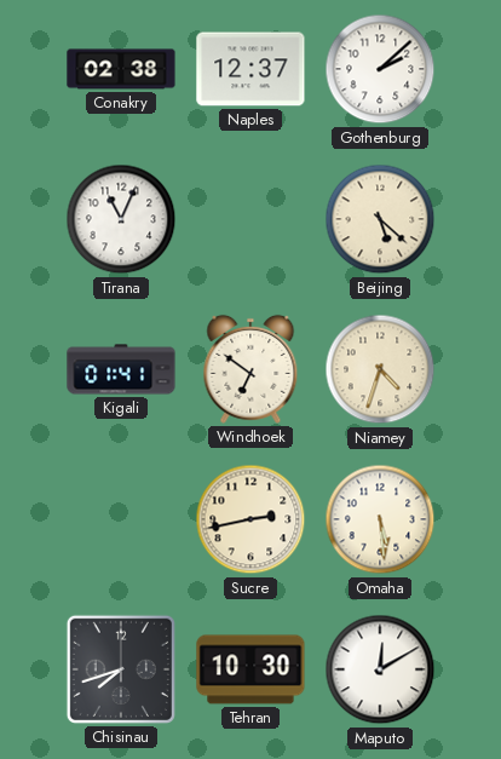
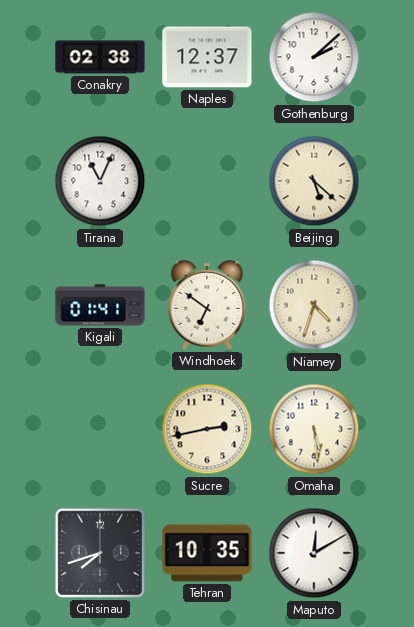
Tehran: 10:30 -> 10:35
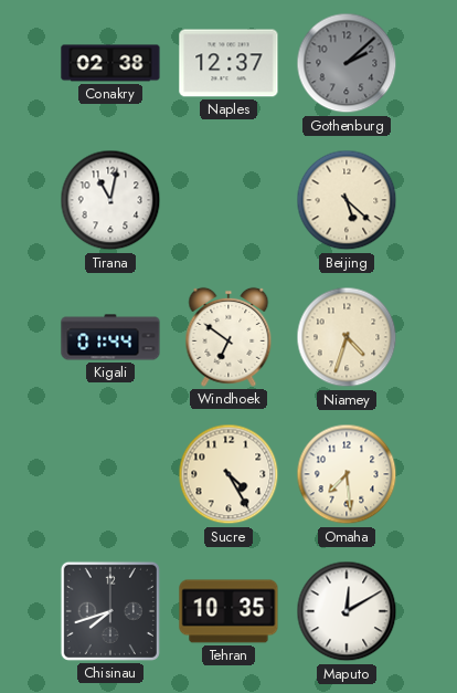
Gothenburg dial: white -> grey
Tirana: 11:04 -> 11:02
Kigali: 01:41 -> 01:44
Sucre: 2:43 -> 4:25
Omaha: 5:29 -> 7:29
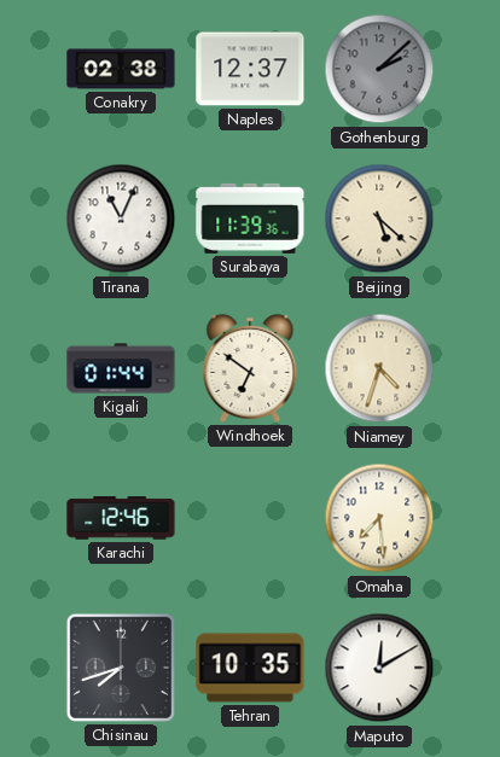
Tirana: 11:02 -> 11:04
Surabaya: none -> 11:39
Karachi: none -> 12:46
Sucre: 4:25 -> none
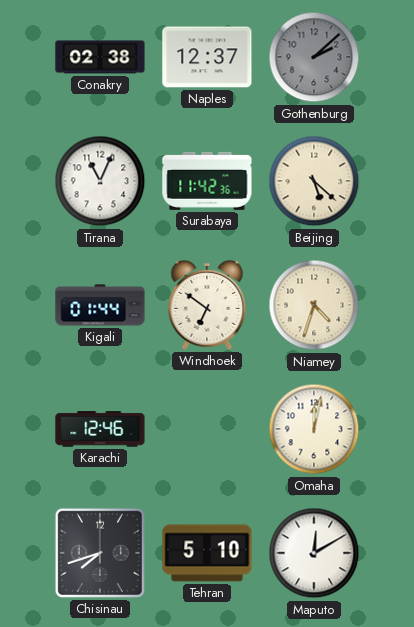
Surabaya: 11:39 -> 11:42
Omaha: 7:29 -> 12:02
Tehran: 10:35 -> 5:10
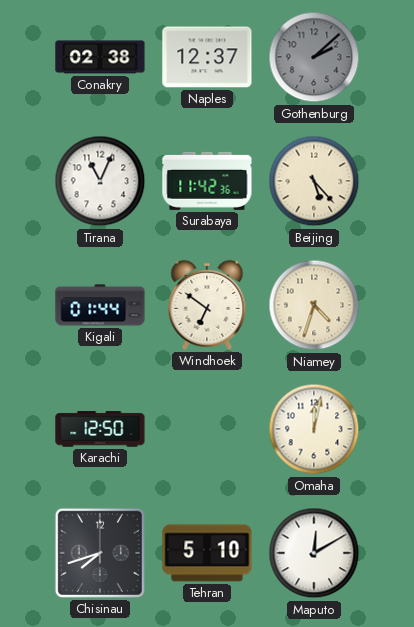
Beijing: 5:22 -> 5:23
Karachi: 12:46 -> 12:50
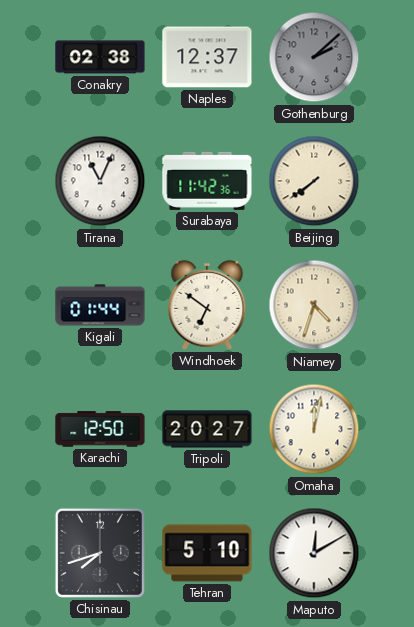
Beijing: 5:23 -> 7:39
Tripoli: none -> 20:27
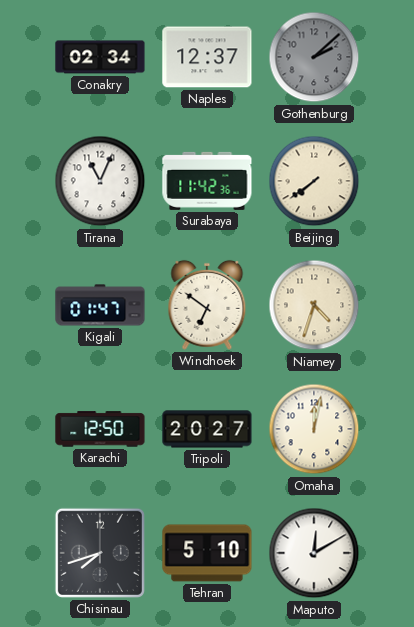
Conakry: 02:38 -> 02:34
Kigali: 01:44 -> 01:47
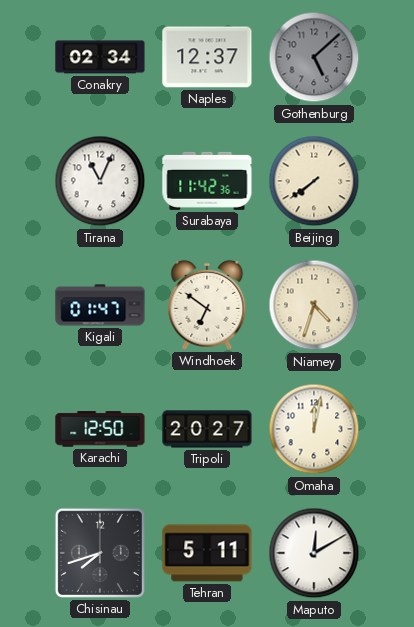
Gothenburg: 2:08 -> 5:08
Tehran: 5:10 -> 5:11
